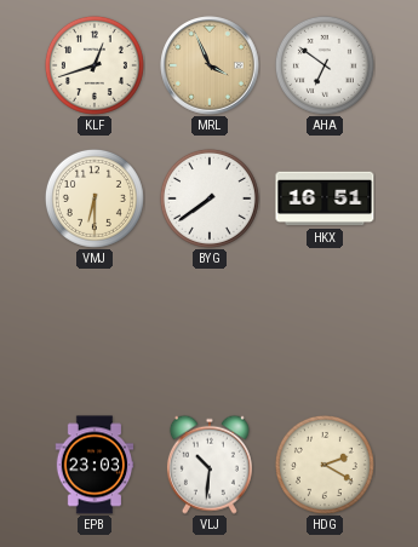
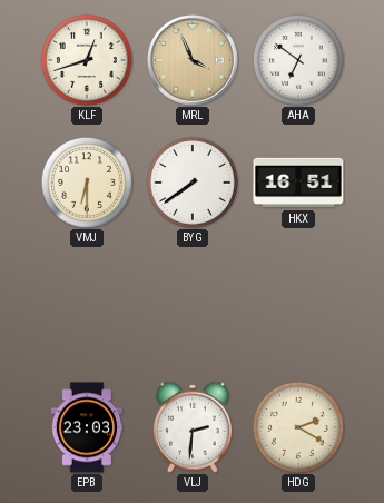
VLJ: 10:31 -> 2:31
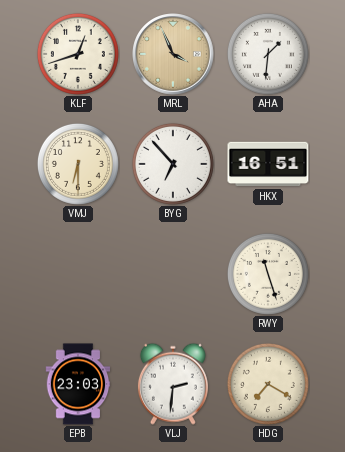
AHA: 6:51 -> 1:31
BYG: 7:39 -> 6:53
RWY: none -> 11:27
HDG: 2:20 -> 7:20
